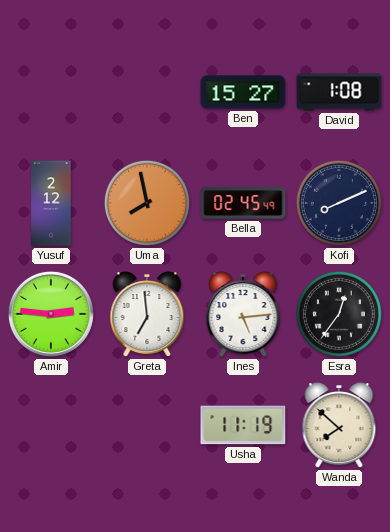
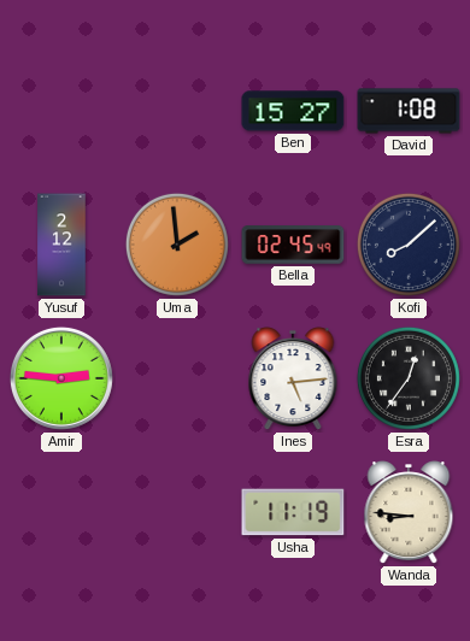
Uma: 7:58 -> 1:59
Kofi: 8:11 -> 8:08
Greta: 6:59 -> none
Wanda: 7:52 -> 8:46
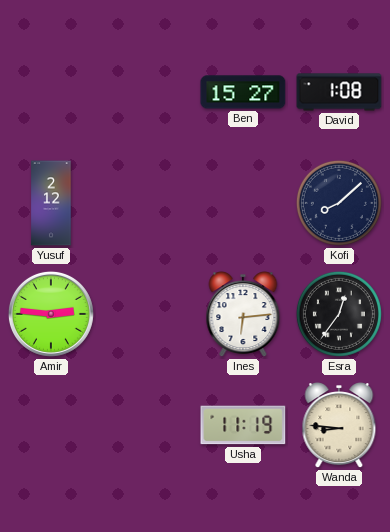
Uma: 1:59 -> none
Bella: 02:45 -> none
Ines: 5:14 -> 6:14
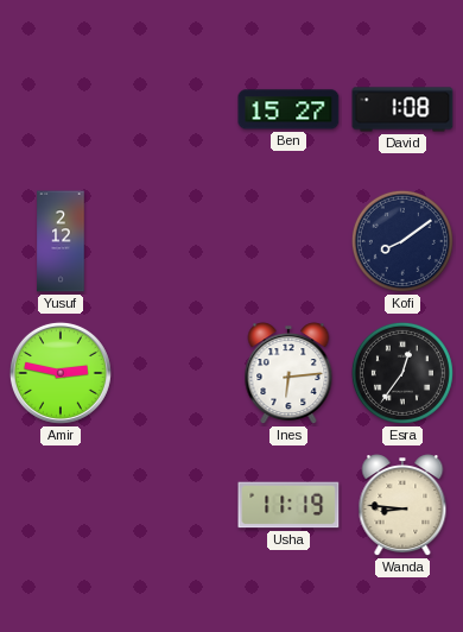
Kofi: 8:08 -> 8:09
Amir: 2:46 -> 2:47
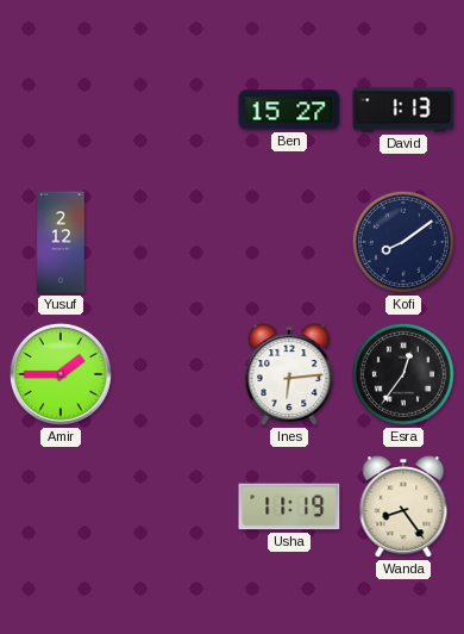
David: 1:08 -> 1:13
Amir: 2:47 -> 1:45
Wanda: 8:46 -> 8:24
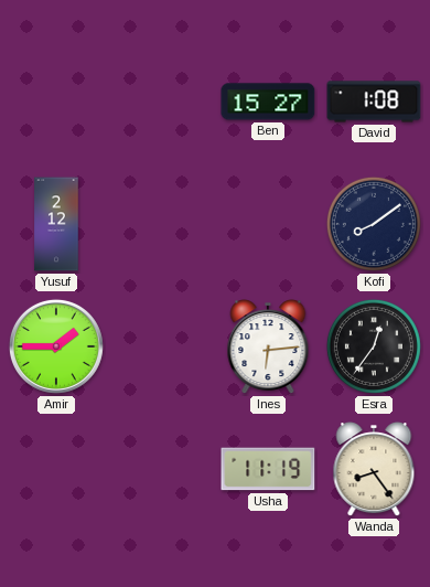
David: 1:13 -> 1:08
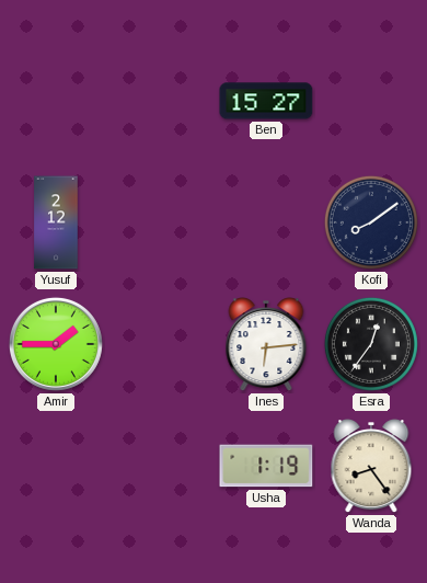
David: 1:08 -> none
Usha: 11:19 -> 1:19
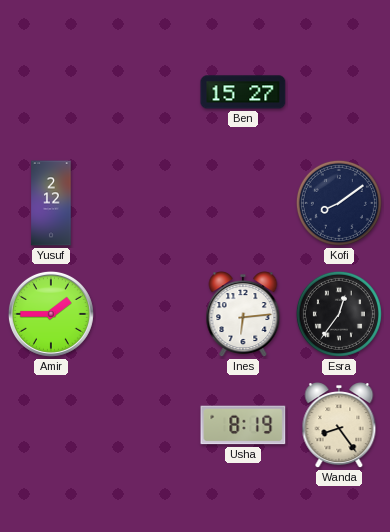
Usha: 1:19 -> 8:19
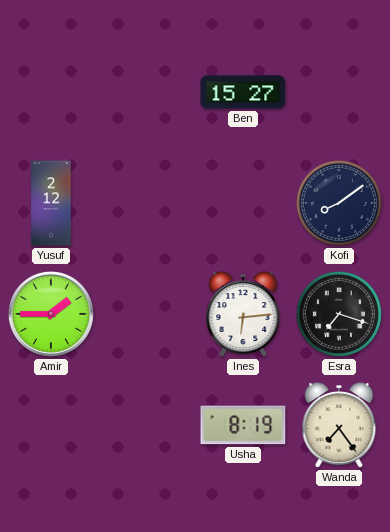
Esra: 12:36 -> 7:18
Wanda: 8:24 -> 7:24
